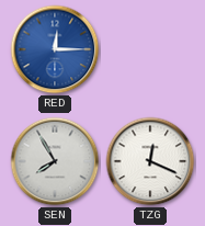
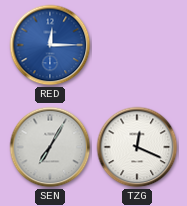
SEN: 7:55 -> 7:05
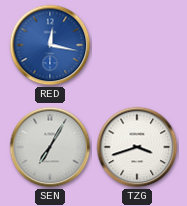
RED: 12:15 -> 12:17
TZG: 12:19 -> 3:42
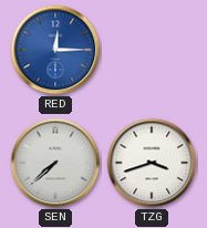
RED: 12:17 -> 12:15
SEN: 7:05 -> 7:38
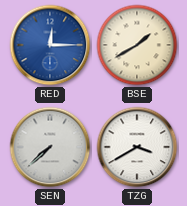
BSE: none -> 1:40
TZG: 3:42 -> 3:40
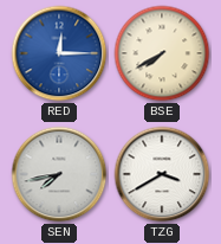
BSE: 1:40 -> 7:40
SEN: 7:38 -> 7:43
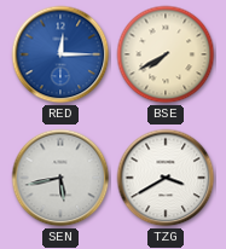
SEN: 7:43 -> 5:43
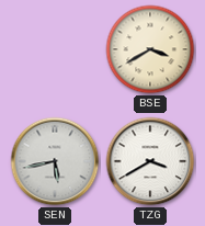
RED: 12:15 -> none
BSE: 7:40 -> 3:40
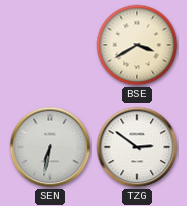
SEN: 5:43 -> 6:32
TZG: 3:40 -> 2:51
